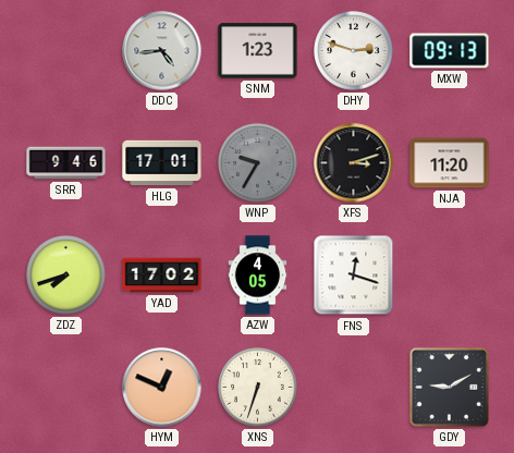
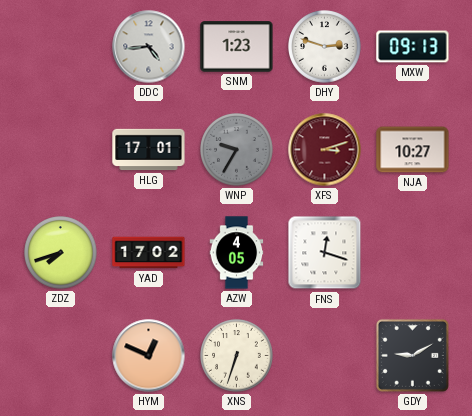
SRR: 9:46 -> none
XFS dial: black -> burgundy
NJA: 11:20 -> 10:27
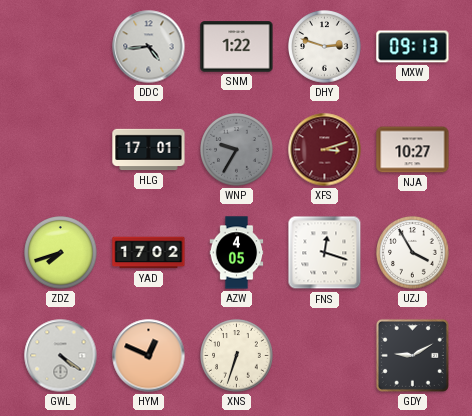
SNM: 1:23 -> 1:22
UZJ: none -> 3:55
GWL: none -> 4:21
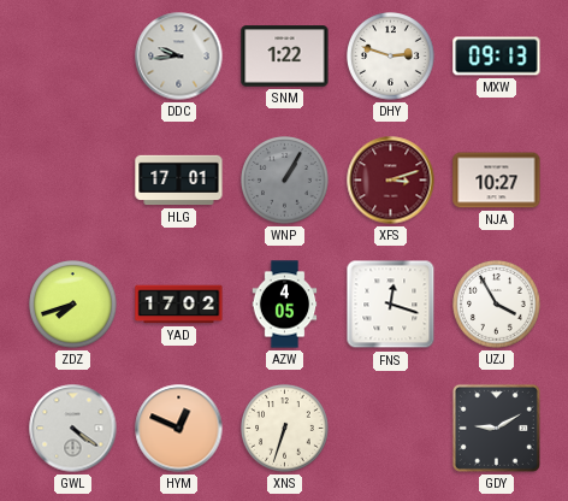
DDC: 4:44 -> 9:44
WNP: 9:35 -> 1:05
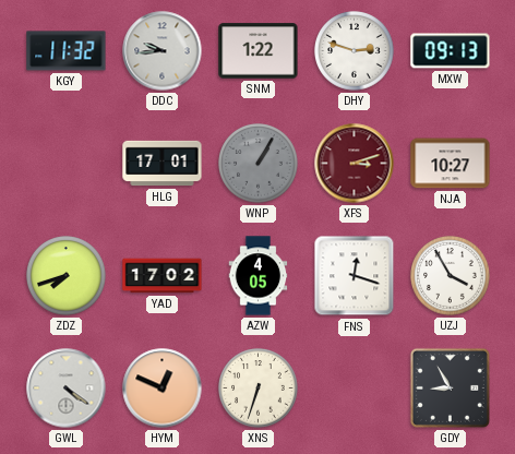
KGY: none -> 11:32
GDY: 9:10 -> 8:55
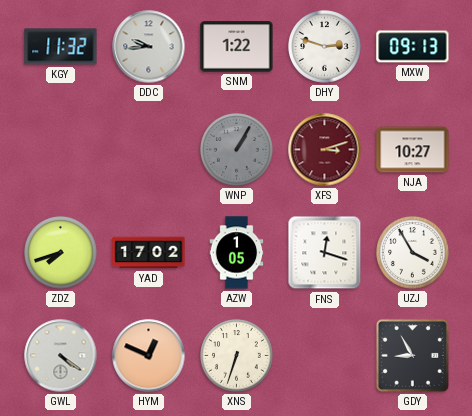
HLG: 17:01 -> none
AZW: 4:05 -> 1:05
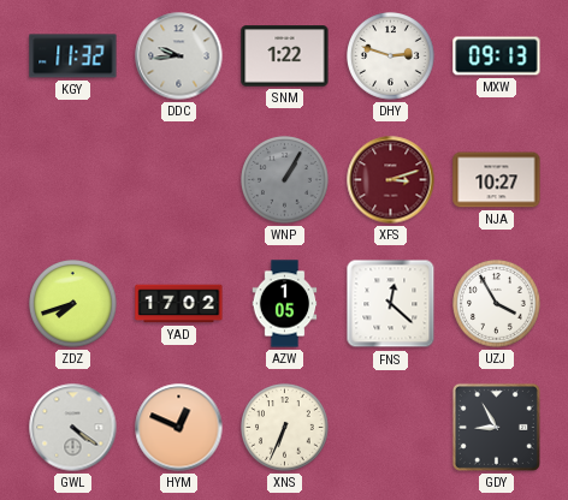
FNS: 12:18 -> 12:22
XNS: 6:33 -> 6:34
